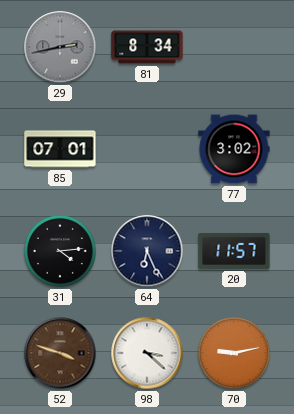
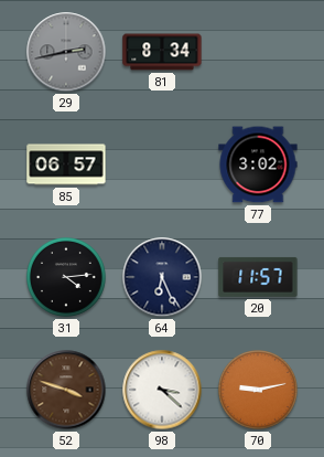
85: 07:01 -> 06:57
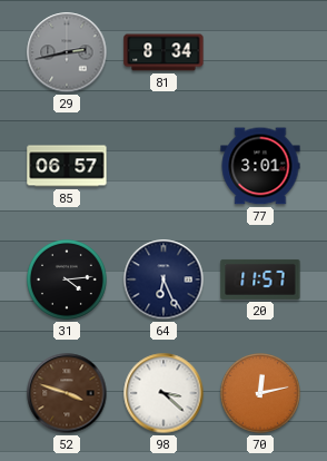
77: 3:02 -> 3:01
70: 9:13 -> 12:13
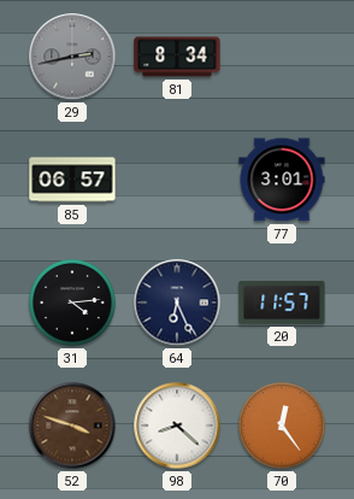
98: 3:22 -> 8:22
70: 12:13 -> 12:24
